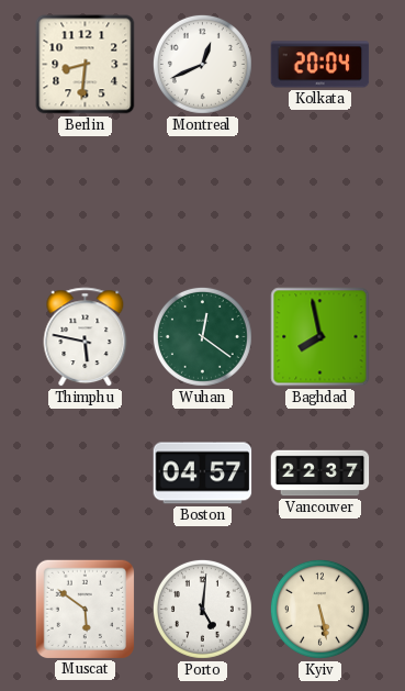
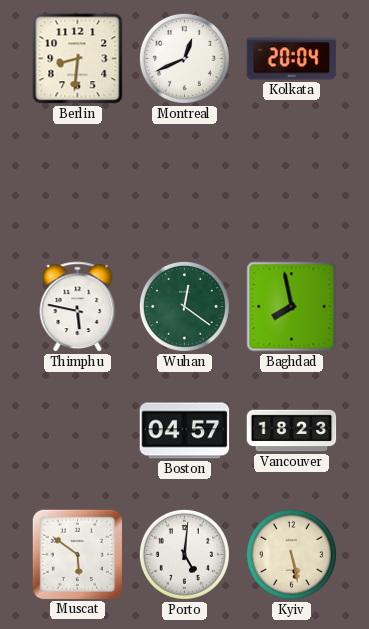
Vancouver: 22:37 -> 18:23
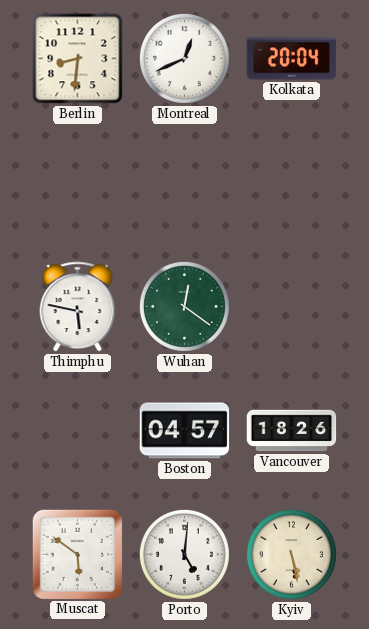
Baghdad: 7:58 -> none
Vancouver: 18:23 -> 18:26
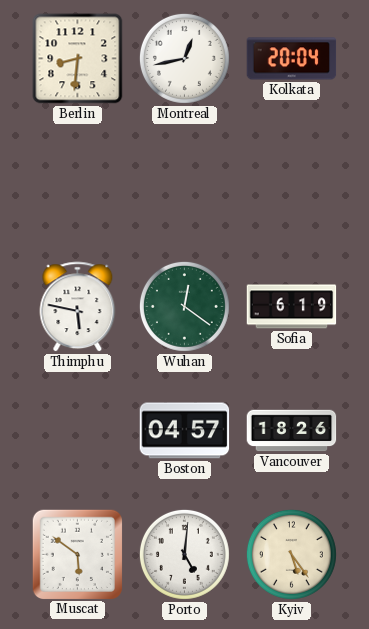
Montreal: 12:41 -> 12:43
Sofia: none -> 6:19
Kyiv: 5:28 -> 5:24
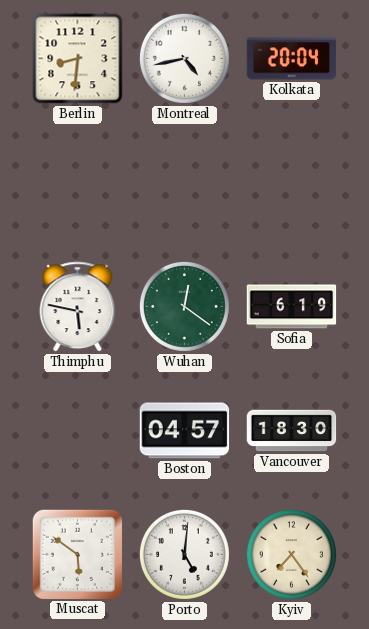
Montreal: 12:43 -> 4:43
Vancouver: 18:26 -> 18:30
Kyiv: 5:24 -> 7:24
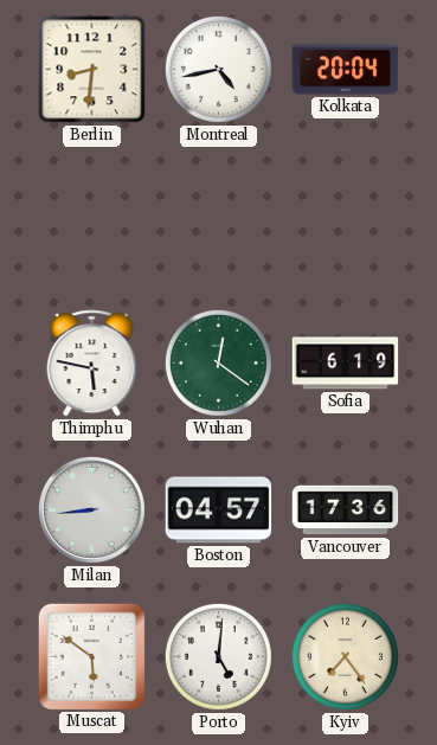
Milan: none -> 8:44
Vancouver: 18:30 -> 17:36
